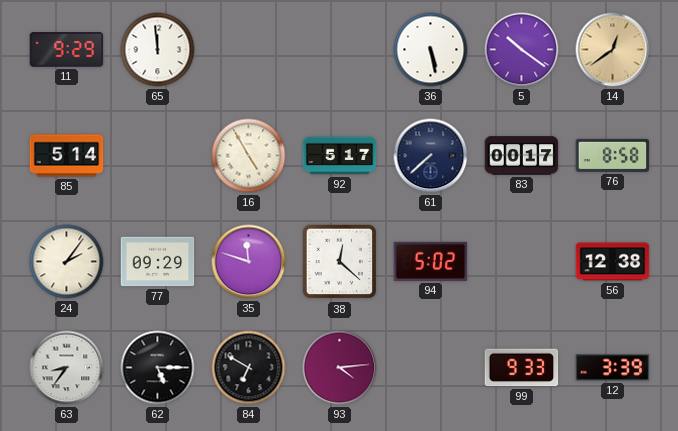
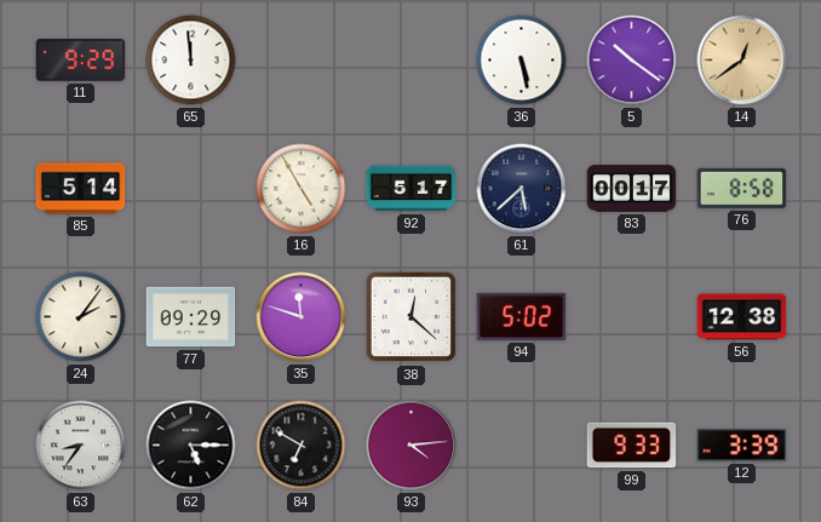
61: 7:38 -> 5:38
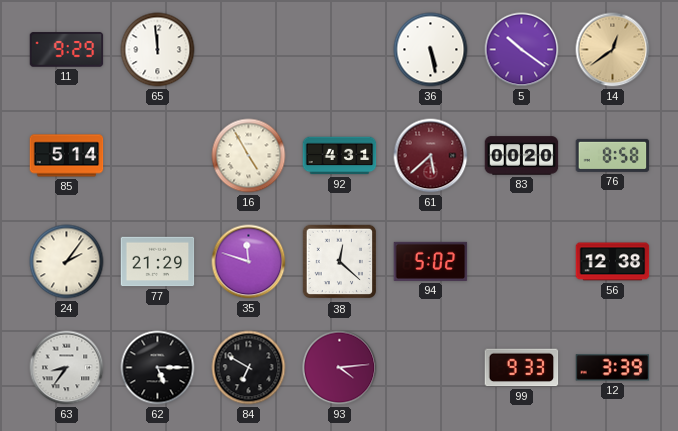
92: 5:17 -> 4:31
61 dial: navy -> burgundy
83: 00:17 -> 00:20
77: 09:29 -> 21:29
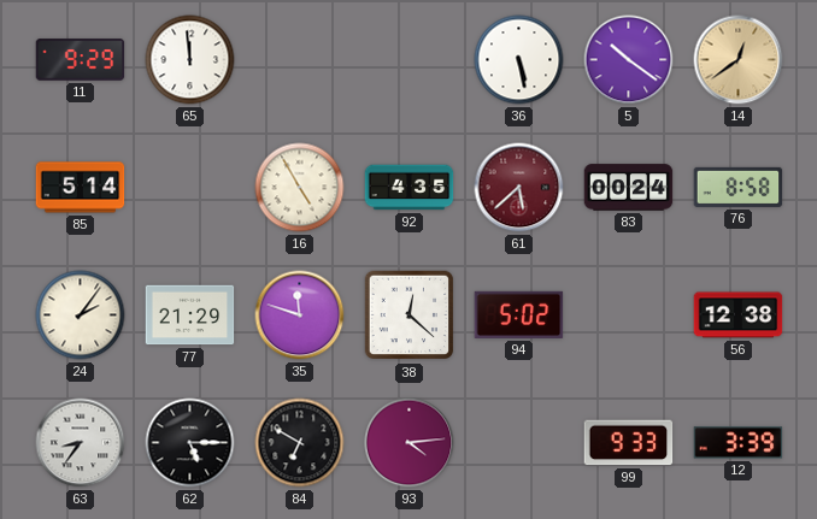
92: 4:31 -> 4:35
83: 00:20 -> 00:24
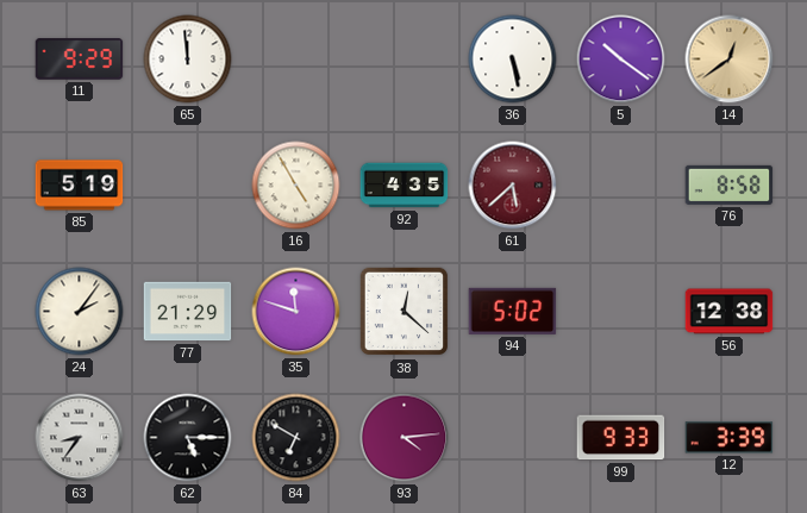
85: 5:14 -> 5:19
83: 00:24 -> none
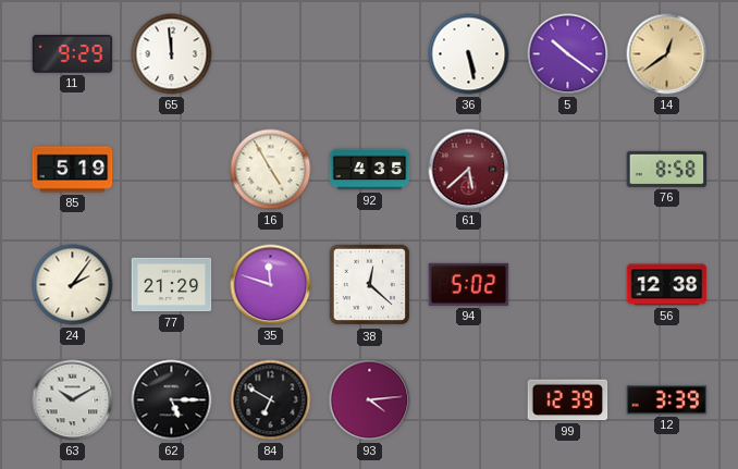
63: 8:36 -> 10:10
99: 9:33 -> 12:39
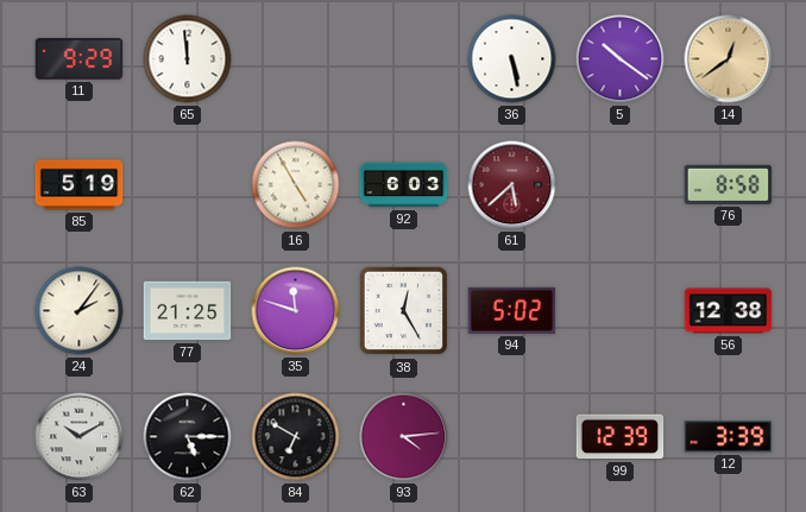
92: 4:35 -> 6:03
77: 21:29 -> 21:25
38: 12:22 -> 12:25
